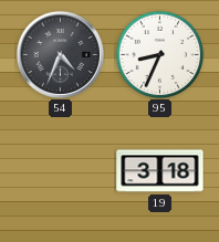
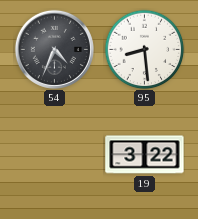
95: 8:34 -> 8:29
19: 3:18 -> 3:22
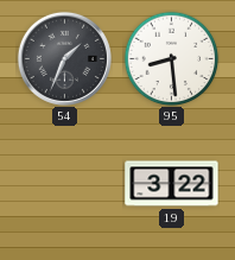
54: 4:34 -> 1:34
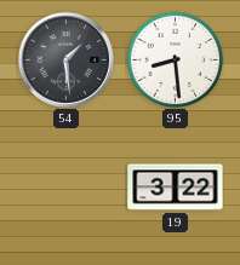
54: 1:34 -> 1:29
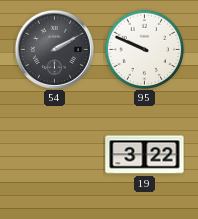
54: 1:29 -> 2:10
95: 8:29 -> 9:49
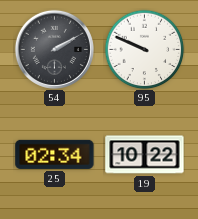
25: none -> 02:34
19: 3:22 -> 10:22
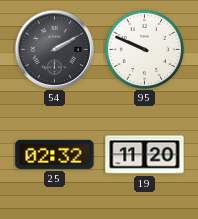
25: 02:34 -> 02:32
19: 10:22 -> 11:20
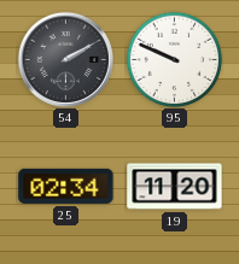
25: 02:32 -> 02:34
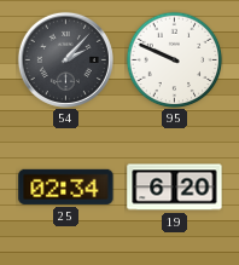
54: 2:10 -> 2:07
19: 11:20 -> 6:20
